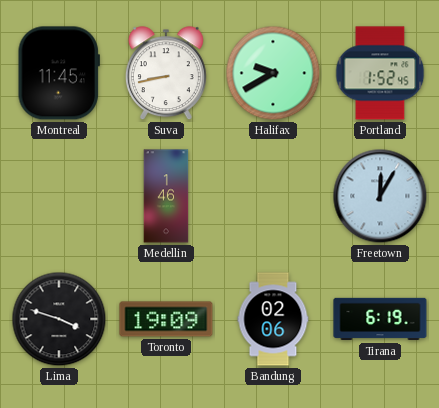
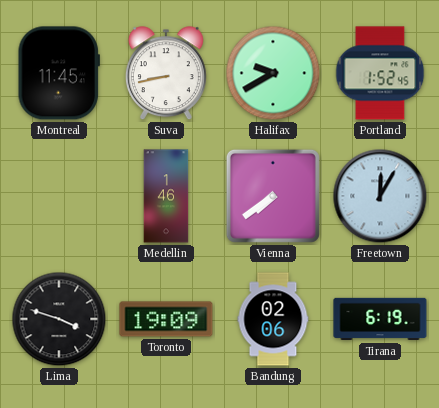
Vienna: none -> 7:39
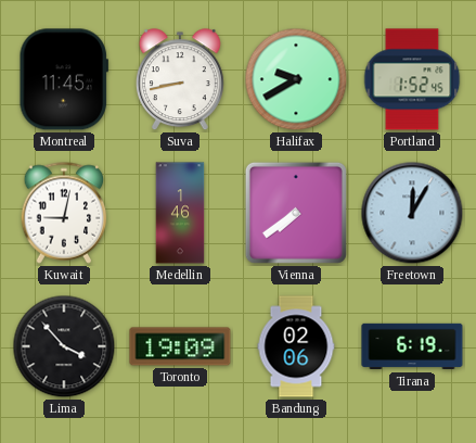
Kuwait: none -> 9:02
Lima: 3:48 -> 3:53
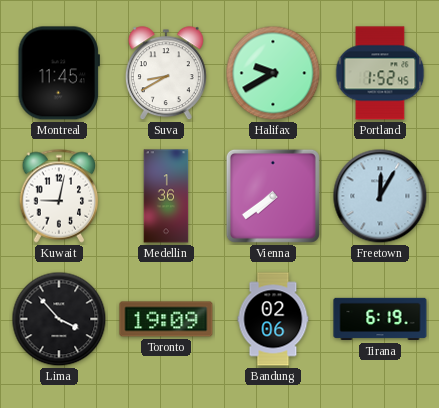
Suva: 8:43 -> 8:40
Medellin: 1:46 -> 1:36
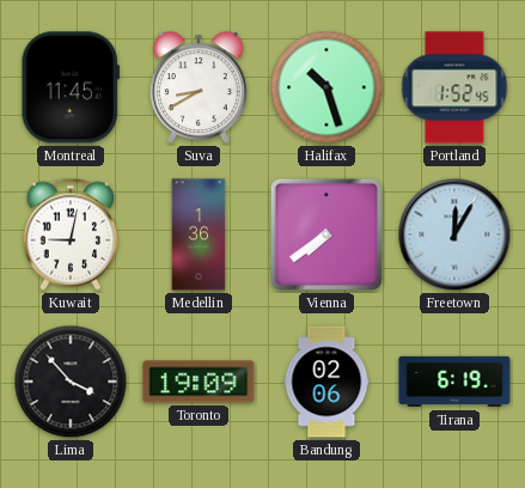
Halifax: 9:40 -> 10:27
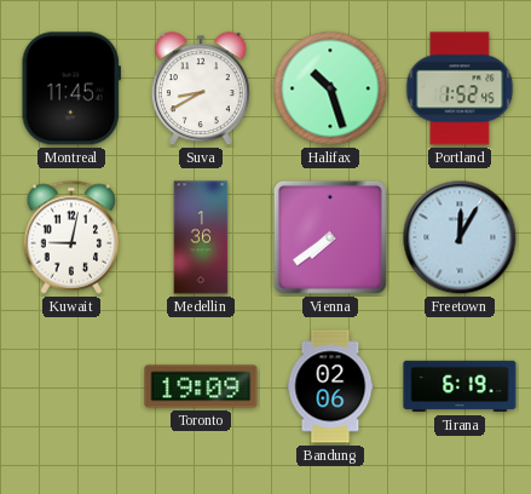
Lima: 3:53 -> none
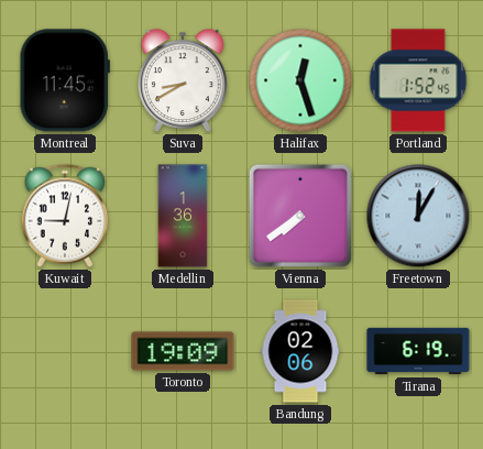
Halifax: 10:27 -> 12:27
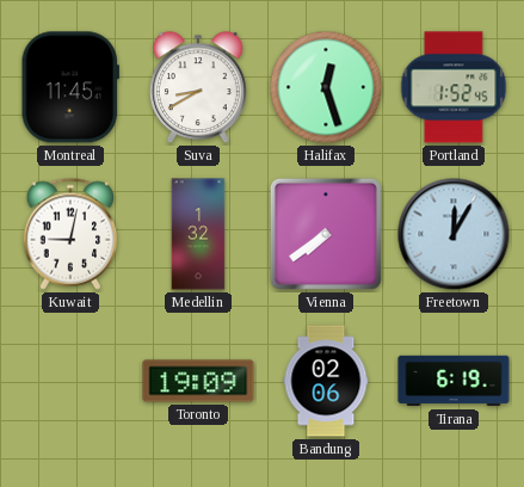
Medellin: 1:36 -> 1:32
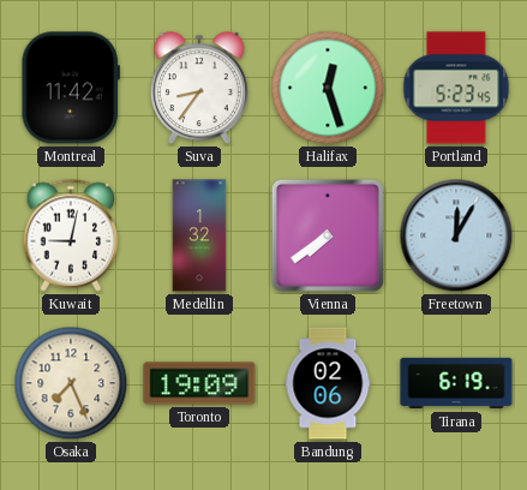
Montreal: 11:45 -> 11:42
Suva: 8:40 -> 8:36
Portland: 1:52 -> 5:23
Osaka: none -> 7:26
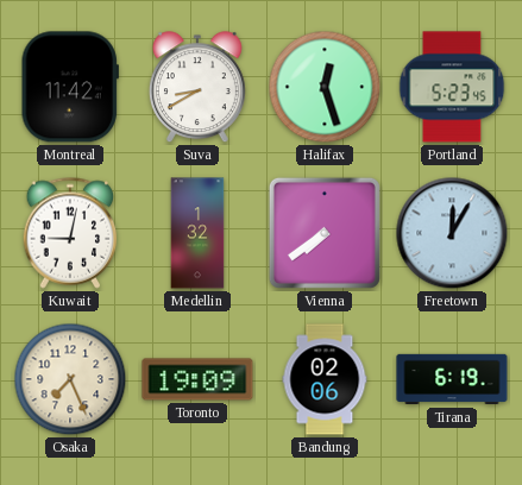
Suva: 8:36 -> 8:40
